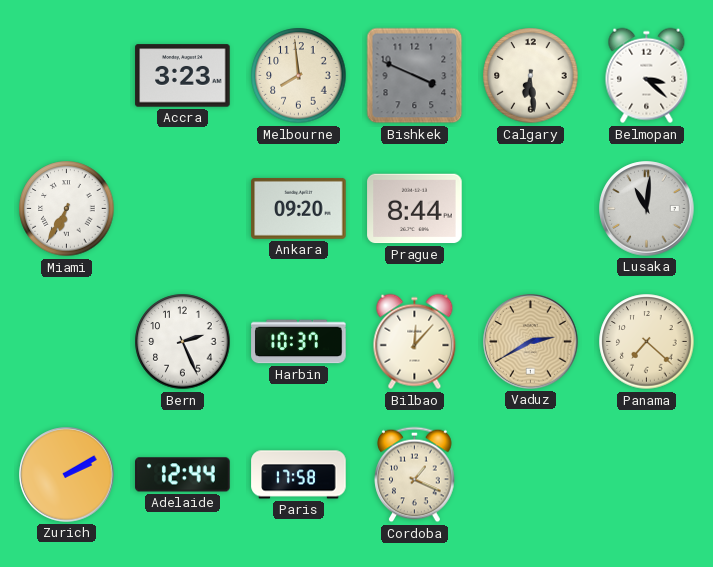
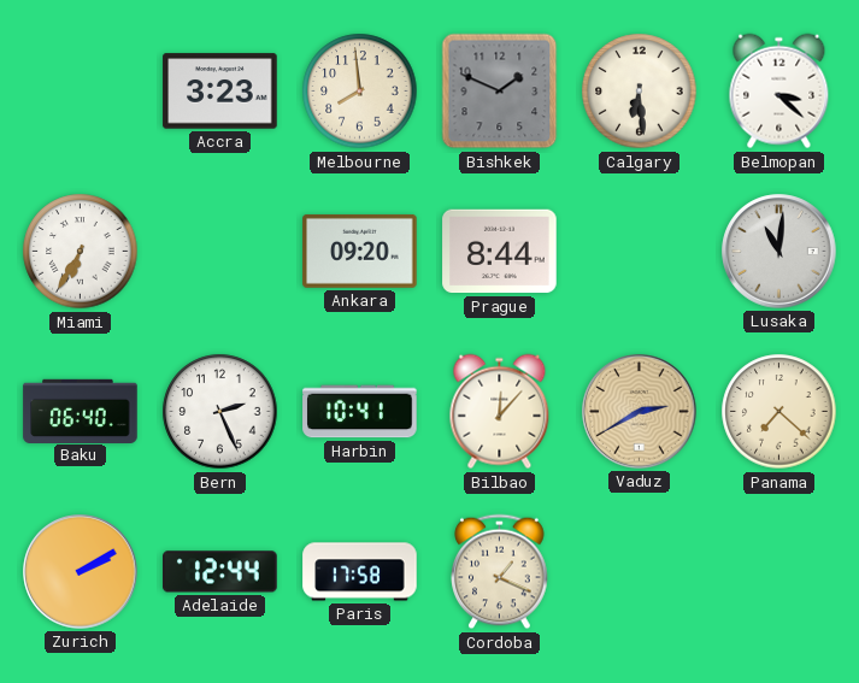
Bishkek: 3:49 -> 1:49
Baku: none -> 06:40
Harbin: 10:37 -> 10:41
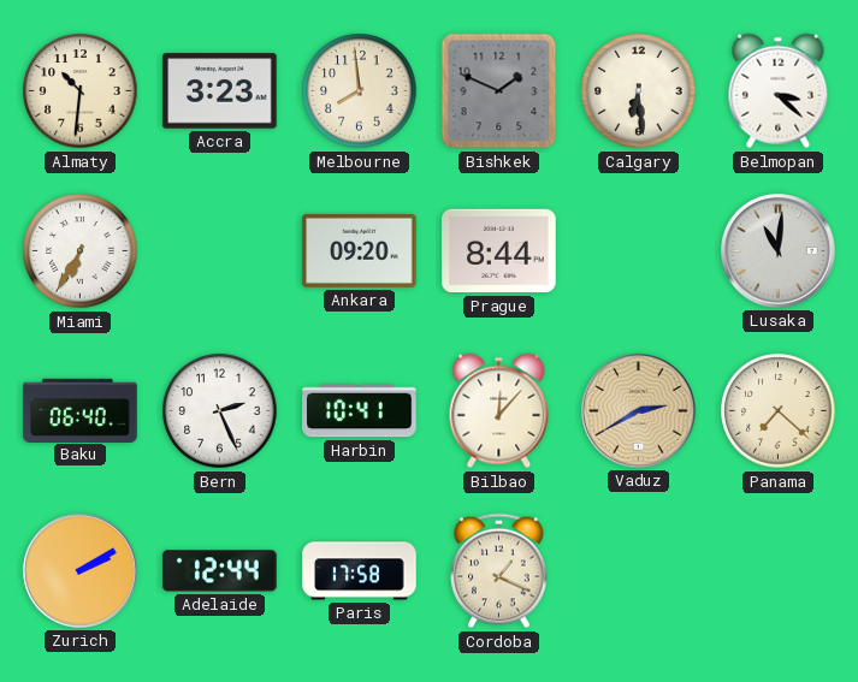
Almaty: none -> 10:31
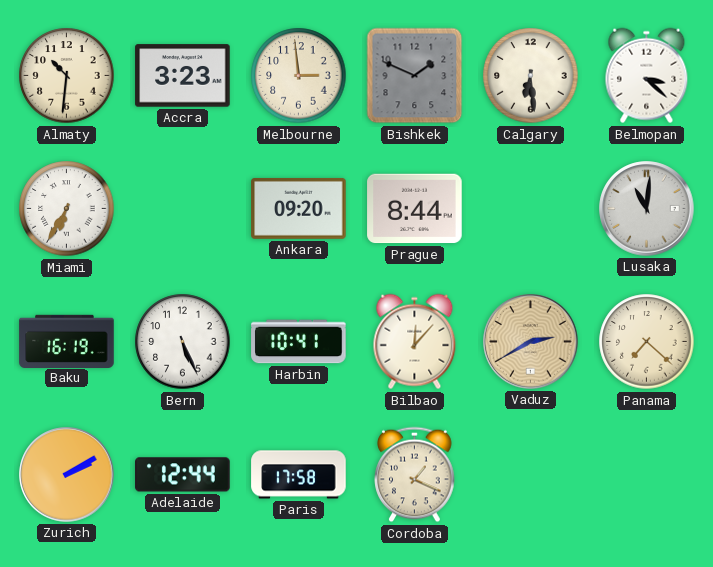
Melbourne: 7:59 -> 2:59
Baku: 06:40 -> 16:19
Bern: 2:26 -> 5:26
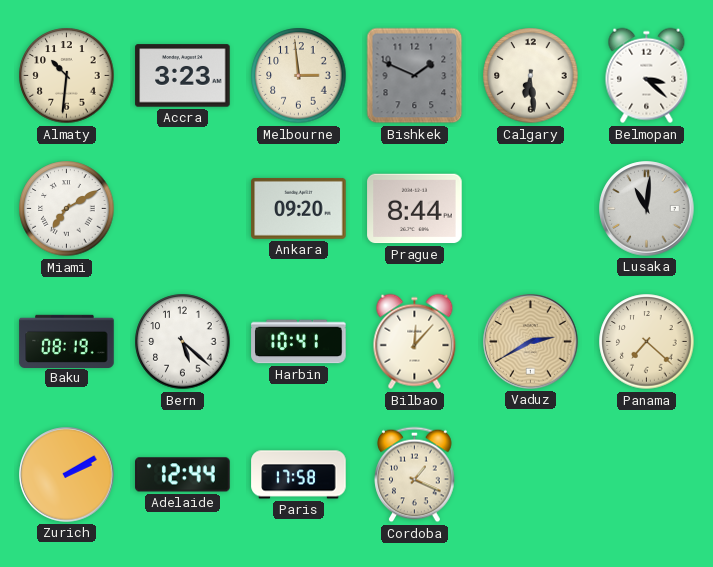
Miami: 6:35 -> 7:10
Baku: 16:19 -> 08:19
Bern: 5:26 -> 5:22
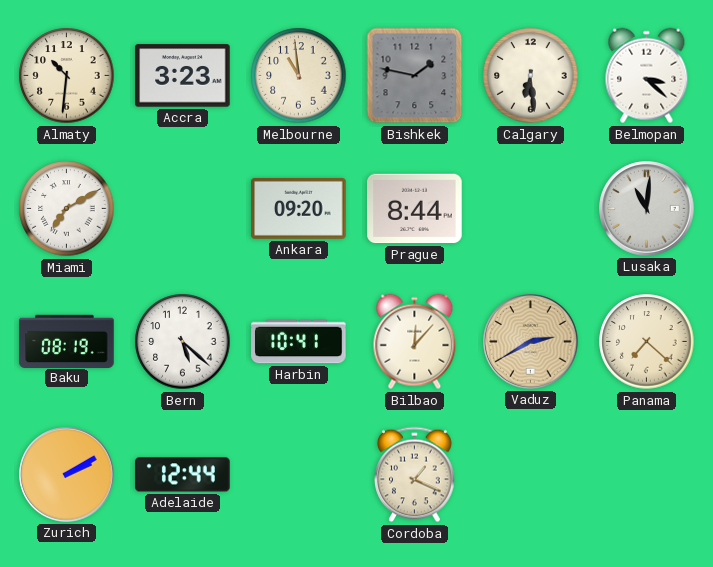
Melbourne: 2:59 -> 10:59
Bishkek: 1:49 -> 1:47
Paris: 17:58 -> none
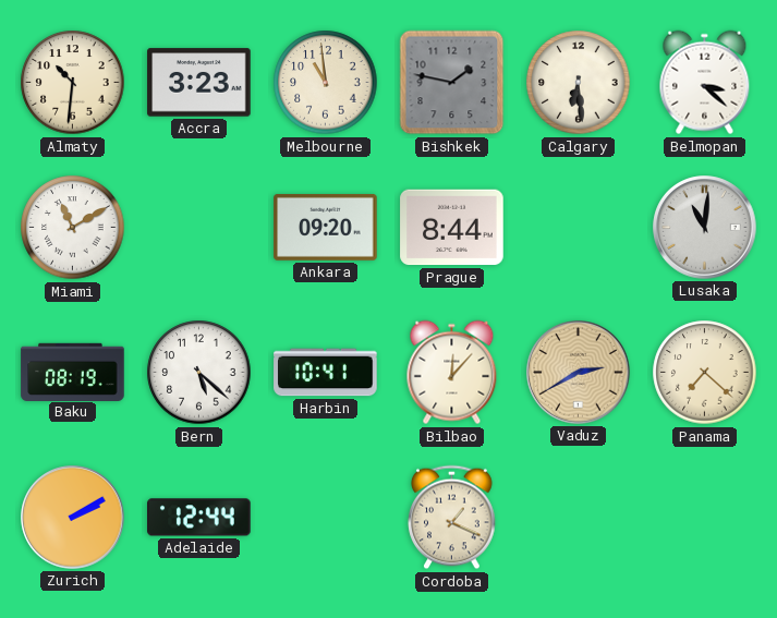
Miami: 7:10 -> 11:10
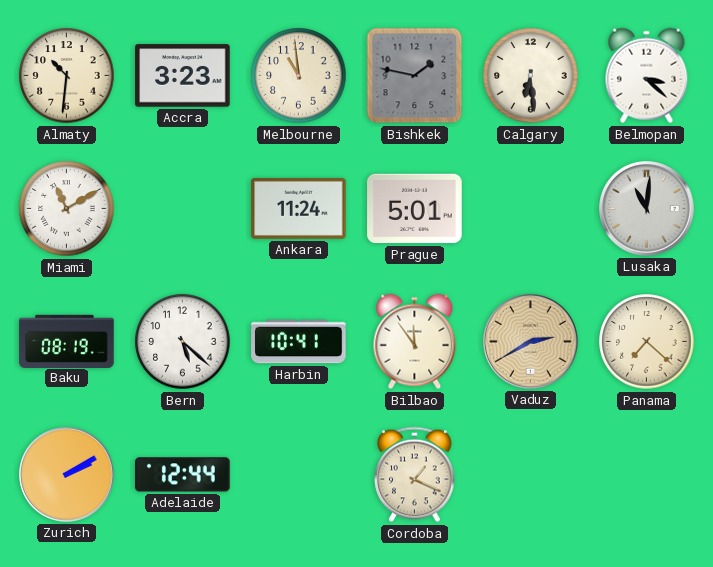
Ankara: 09:20 -> 11:24
Prague: 8:44 -> 5:01
Bilbao: 12:07 -> 11:54
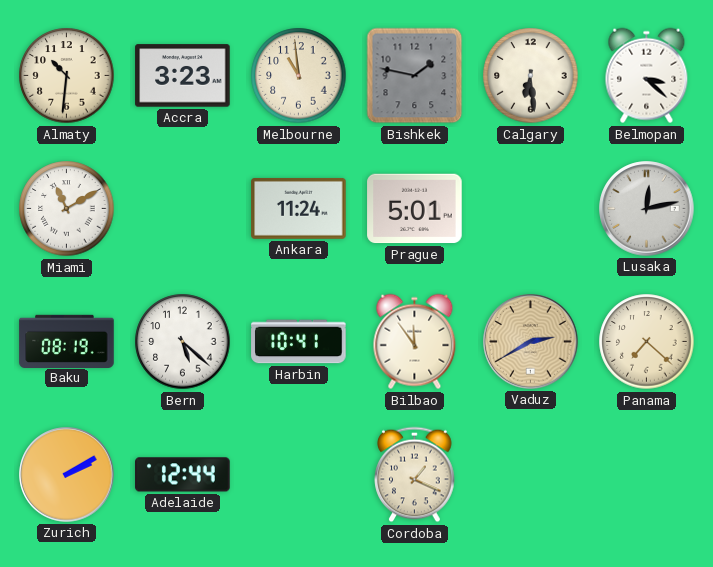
Lusaka: 11:01 -> 12:13
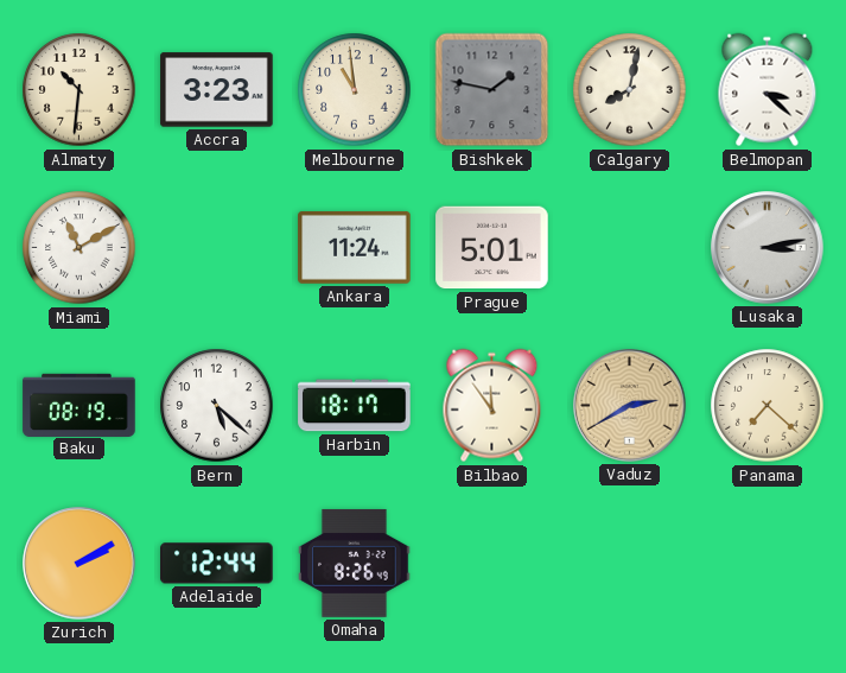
Calgary: 6:29 -> 8:02
Lusaka: 12:13 -> 3:13
Harbin: 10:41 -> 18:17
Omaha: none -> 8:26
Cordoba: 1:19 -> none
